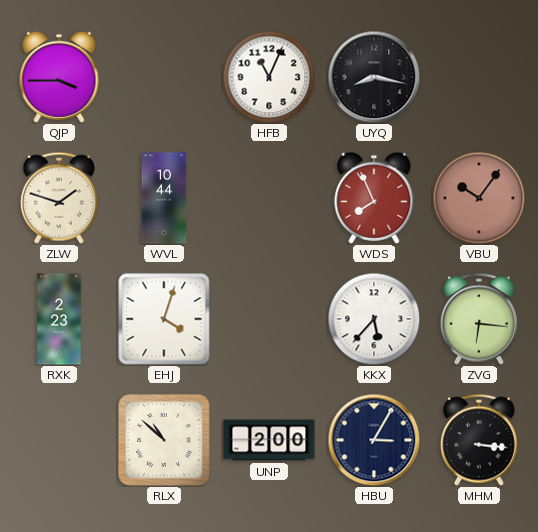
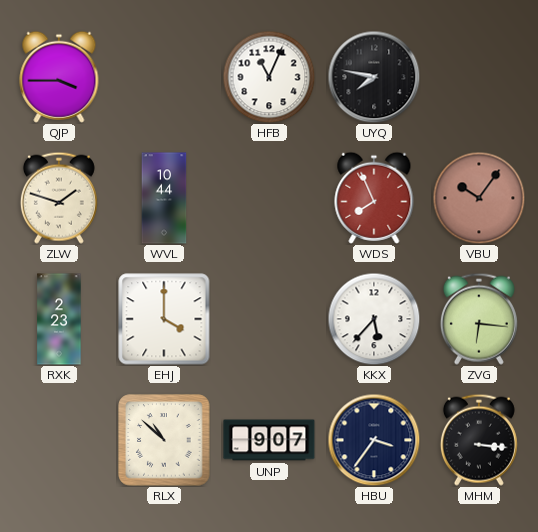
UYQ: 8:17 -> 7:47
EHJ: 4:03 -> 4:00
UNP: 2:00 -> 9:07
HBU: 3:05 -> 3:36
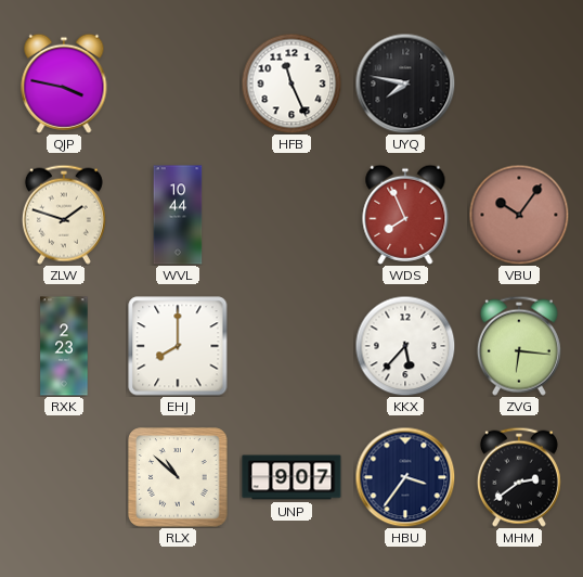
QJP: 3:45 -> 3:47
HFB: 11:04 -> 11:26
EHJ: 4:00 -> 8:00
MHM: 3:16 -> 2:39
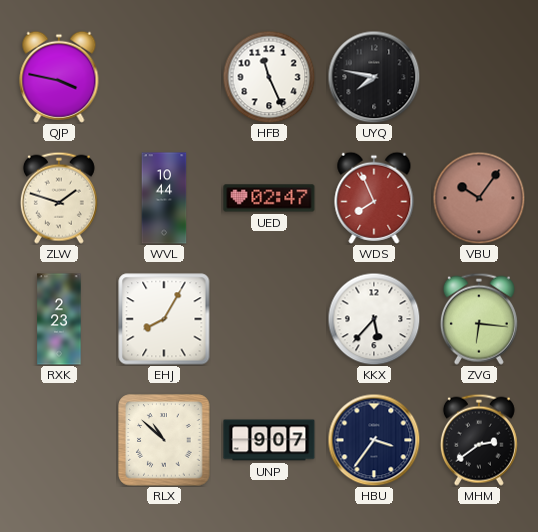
UED: none -> 02:47
EHJ: 8:00 -> 8:05
